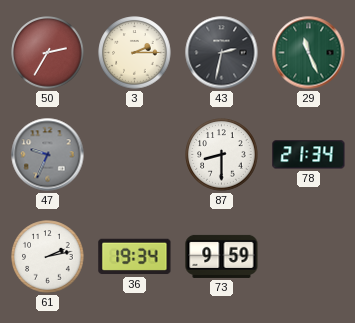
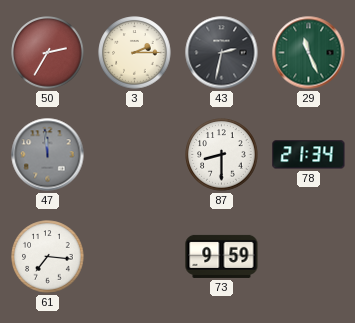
47: 9:34 -> 11:59
61: 2:13 -> 7:16
36: 19:34 -> none
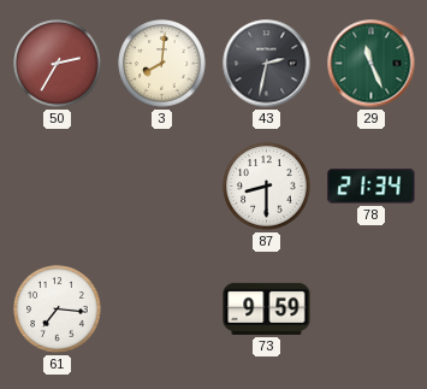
3: 2:15 -> 8:01
47: 11:59 -> none
